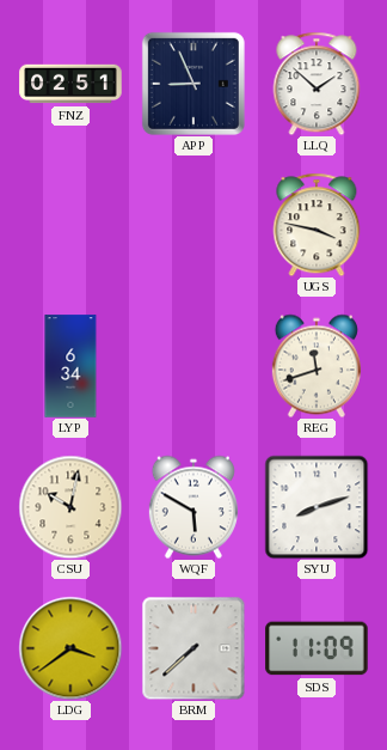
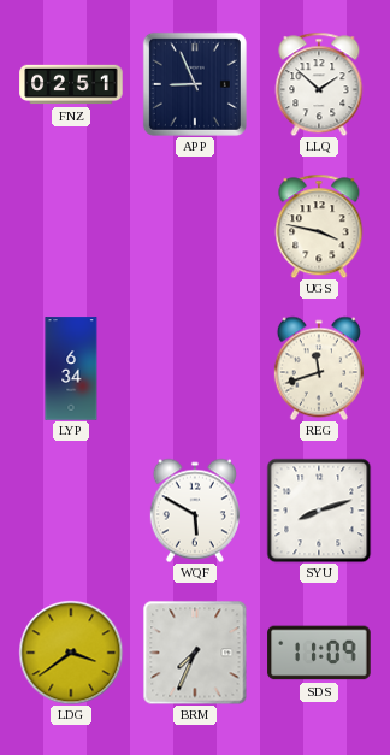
CSU: 10:02 -> none
BRM: 7:38 -> 7:34
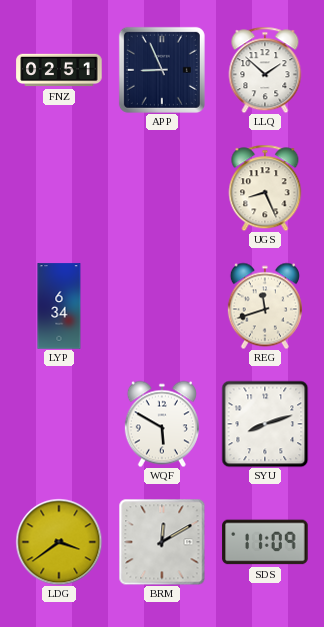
UGS: 3:47 -> 8:26
BRM: 7:34 -> 12:10
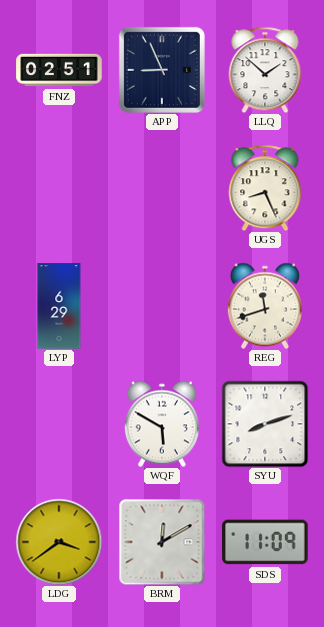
LYP: 6:34 -> 6:29
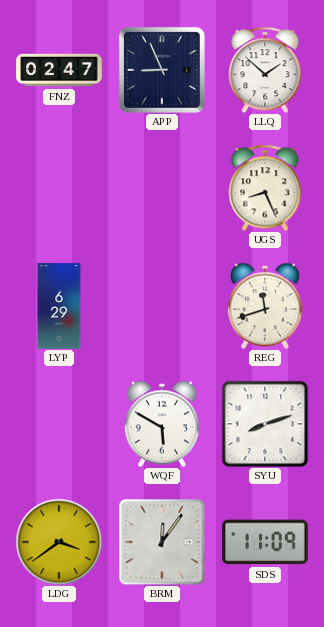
FNZ: 02:51 -> 02:47
BRM: 12:10 -> 12:06
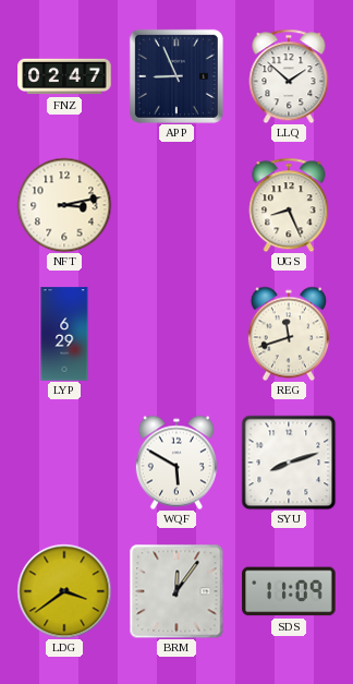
NFT: none -> 3:13
